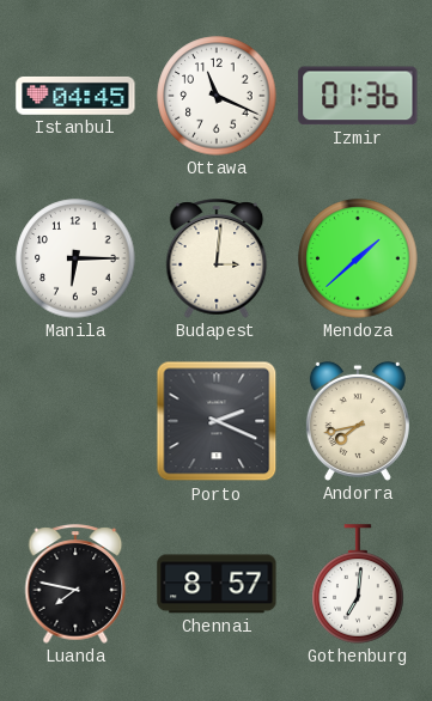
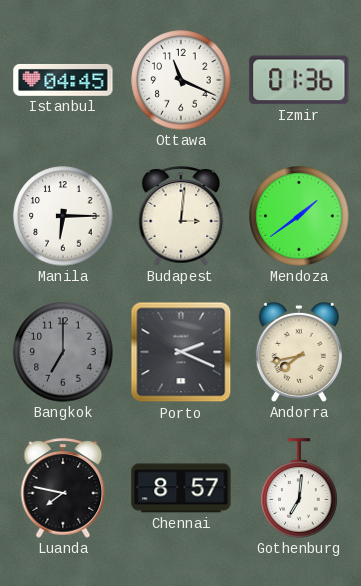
Mendoza: 1:38 -> 1:39
Bangkok: none -> 7:00
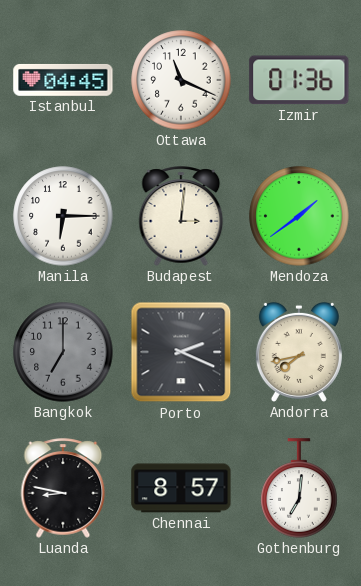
Luanda: 7:47 -> 8:47
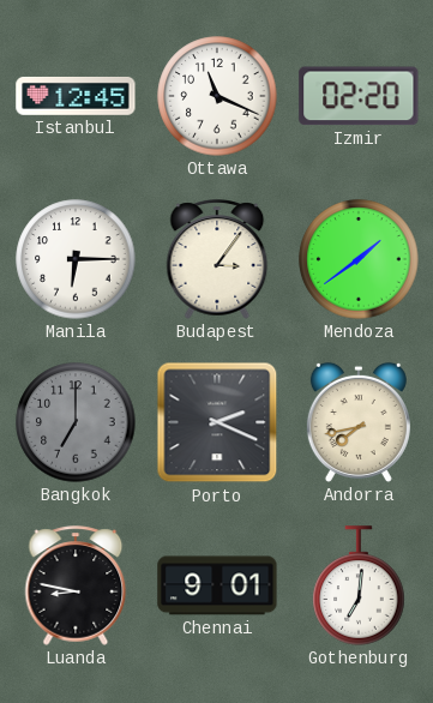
Istanbul: 04:45 -> 12:45
Izmir: 01:36 -> 02:20
Budapest: 3:01 -> 3:06
Chennai: 8:57 -> 9:01
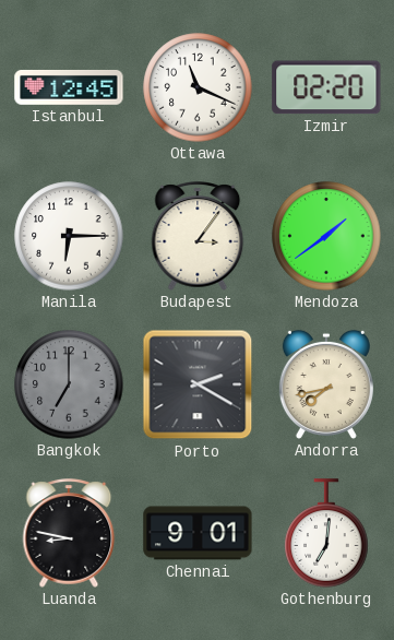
Porto: 2:19 -> 2:20
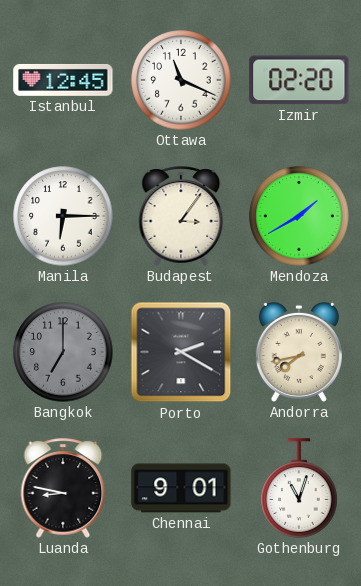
Mendoza: 1:39 -> 1:40
Gothenburg: 7:01 -> 11:03
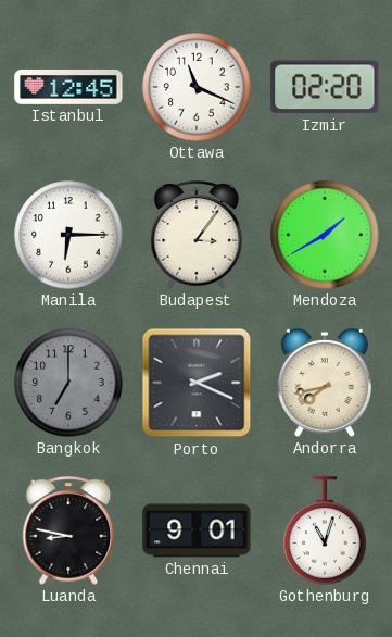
Porto: 2:20 -> 2:19
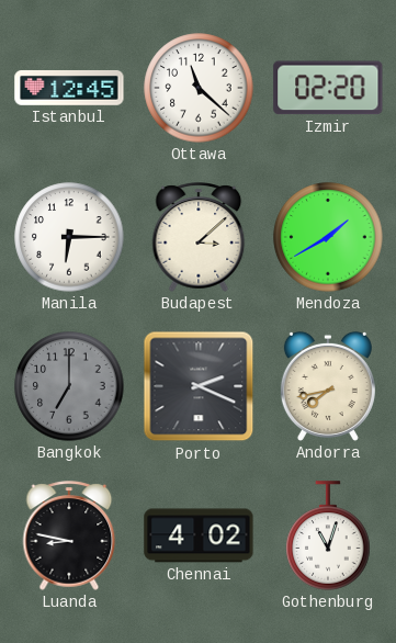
Ottawa: 11:19 -> 11:22
Budapest: 3:06 -> 3:08
Chennai: 9:01 -> 4:02
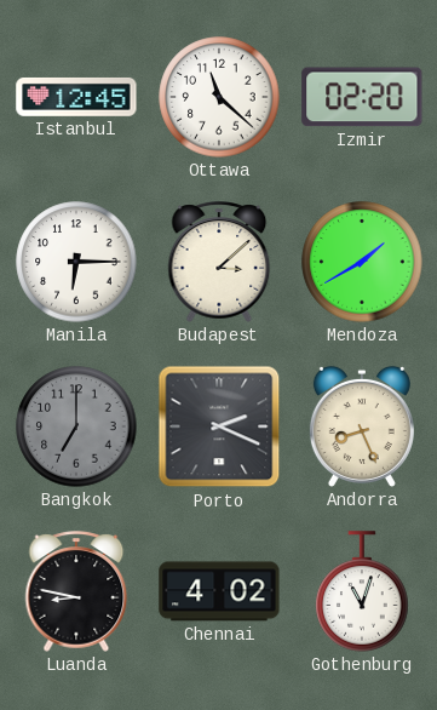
Andorra: 7:43 -> 8:26
